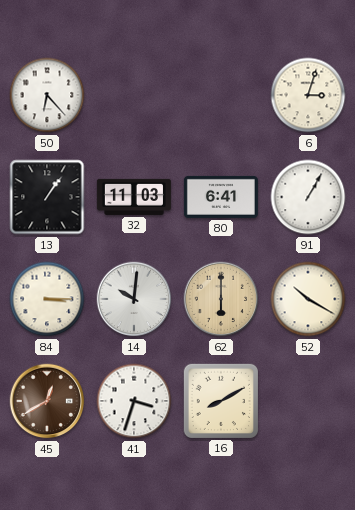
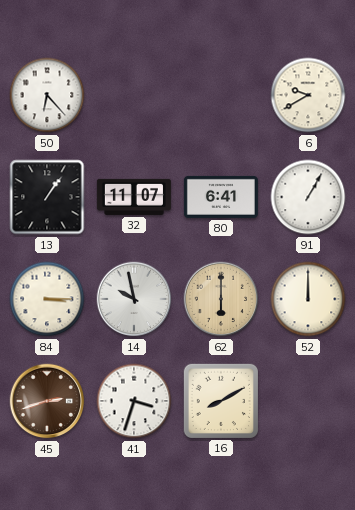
6: 3:03 -> 9:40
32: 11:03 -> 11:07
14: 10:01 -> 9:58
52: 10:20 -> 12:00
45: 12:40 -> 2:42
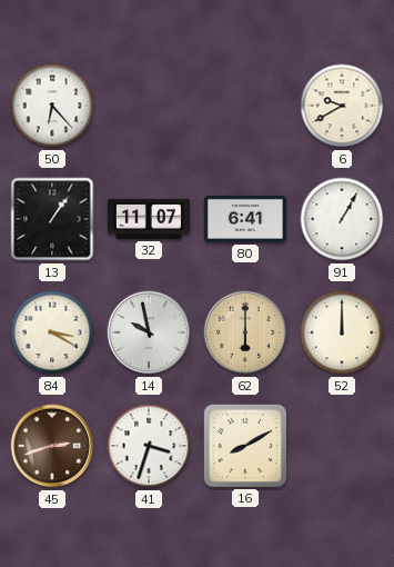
84: 3:15 -> 3:20
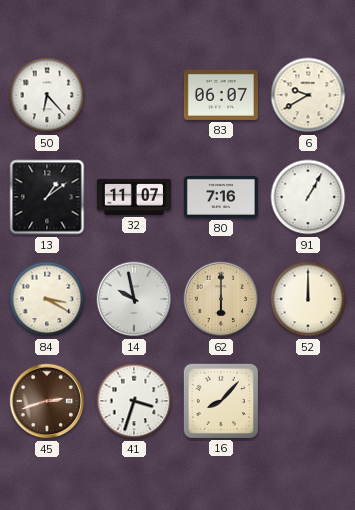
83: none -> 06:07
13: 1:06 -> 1:09
80: 6:41 -> 7:16
16: 8:10 -> 8:07
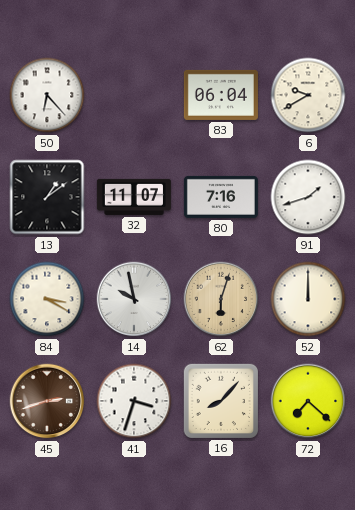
83: 06:07 -> 06:04
91: 1:05 -> 1:42
62: 6:00 -> 6:03
72: none -> 7:22
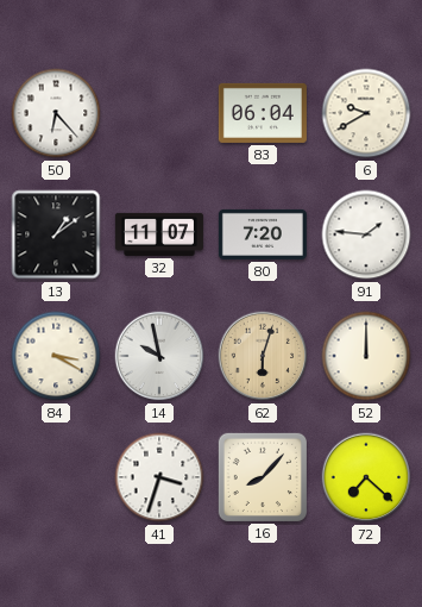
80: 7:16 -> 7:20
91: 1:42 -> 1:46
45: 2:42 -> none
